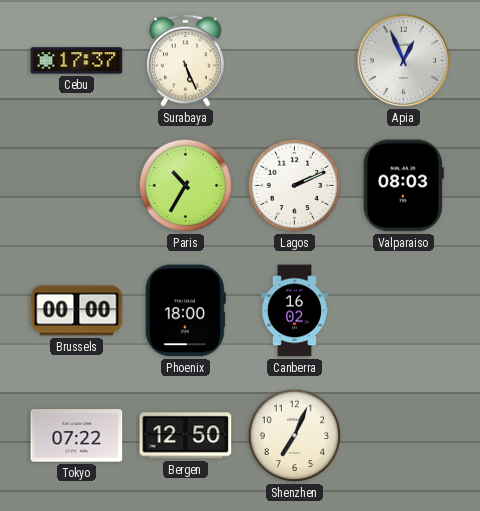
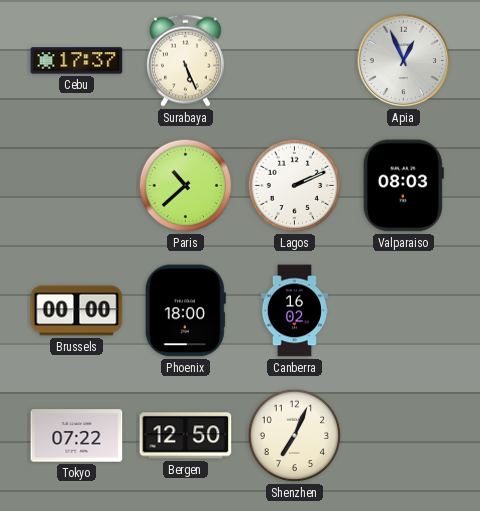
Paris: 10:35 -> 10:38
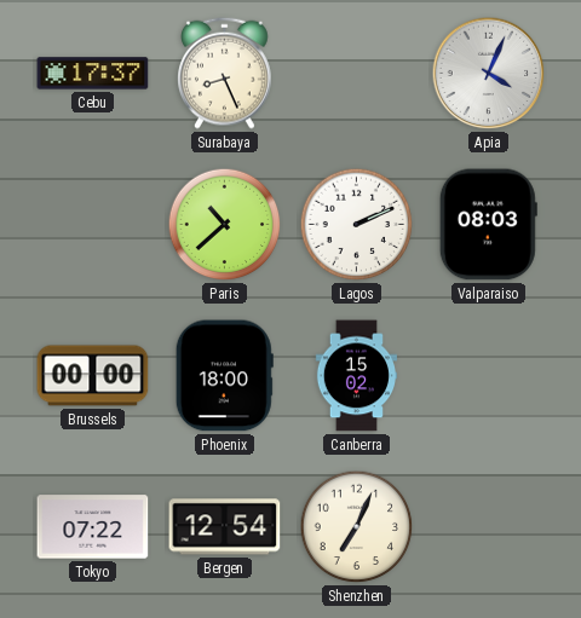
Surabaya: 5:26 -> 8:26
Apia: 12:56 -> 4:04
Canberra: 16:02 -> 15:02
Bergen: 12:50 -> 12:54
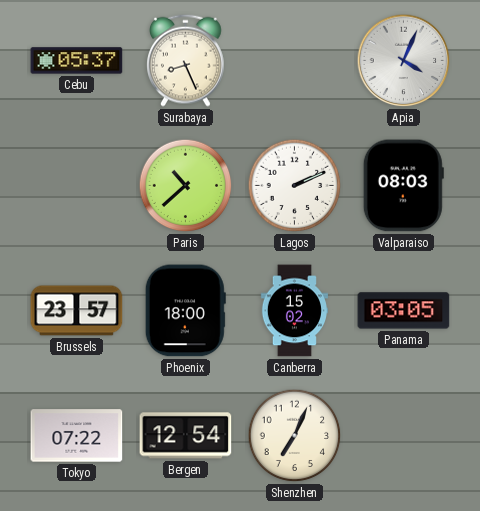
Cebu: 17:37 -> 05:37
Brussels: 00:00 -> 23:57
Panama: none -> 03:05
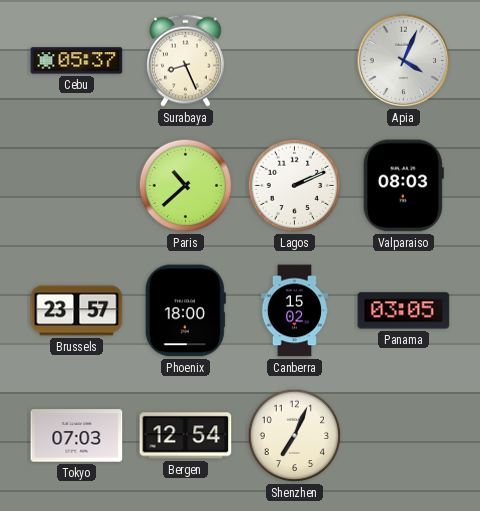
Tokyo: 07:22 -> 07:03
